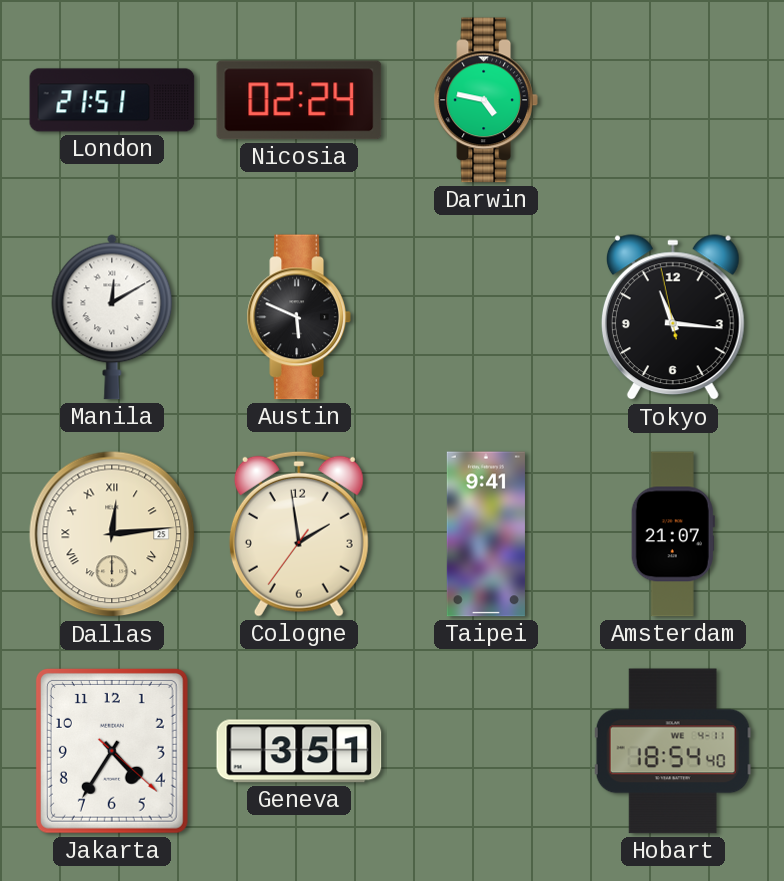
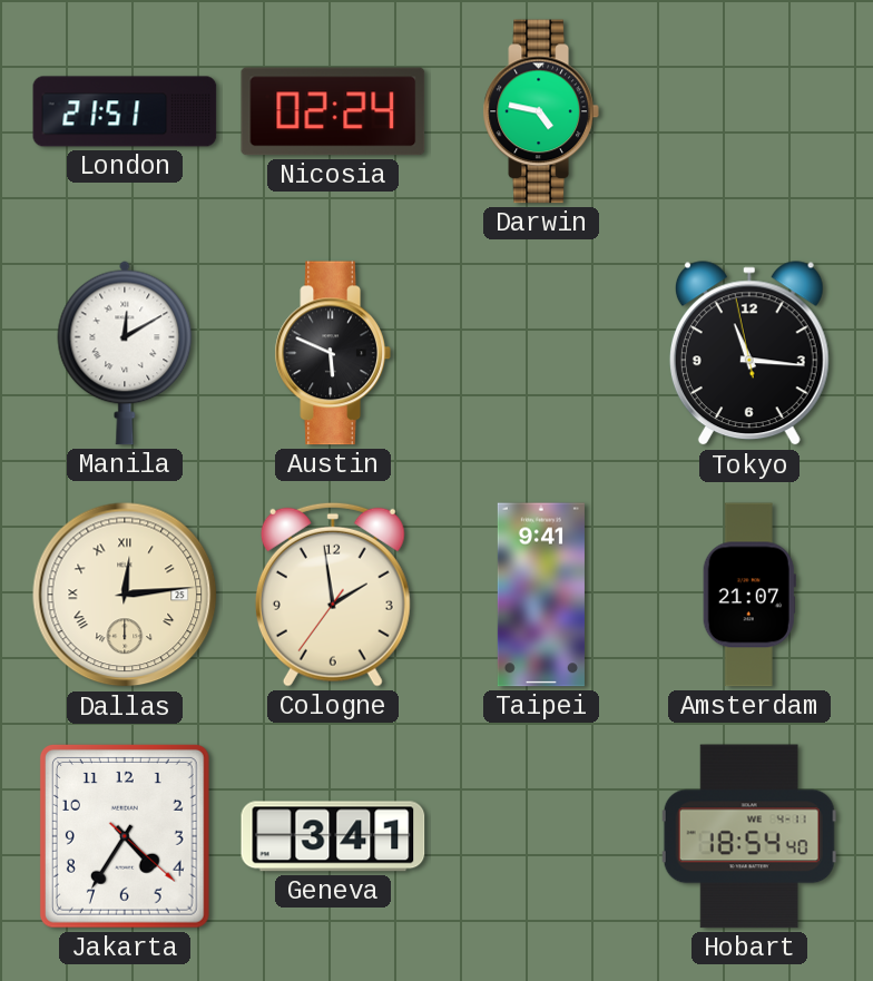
Geneva: 3:51 -> 3:41
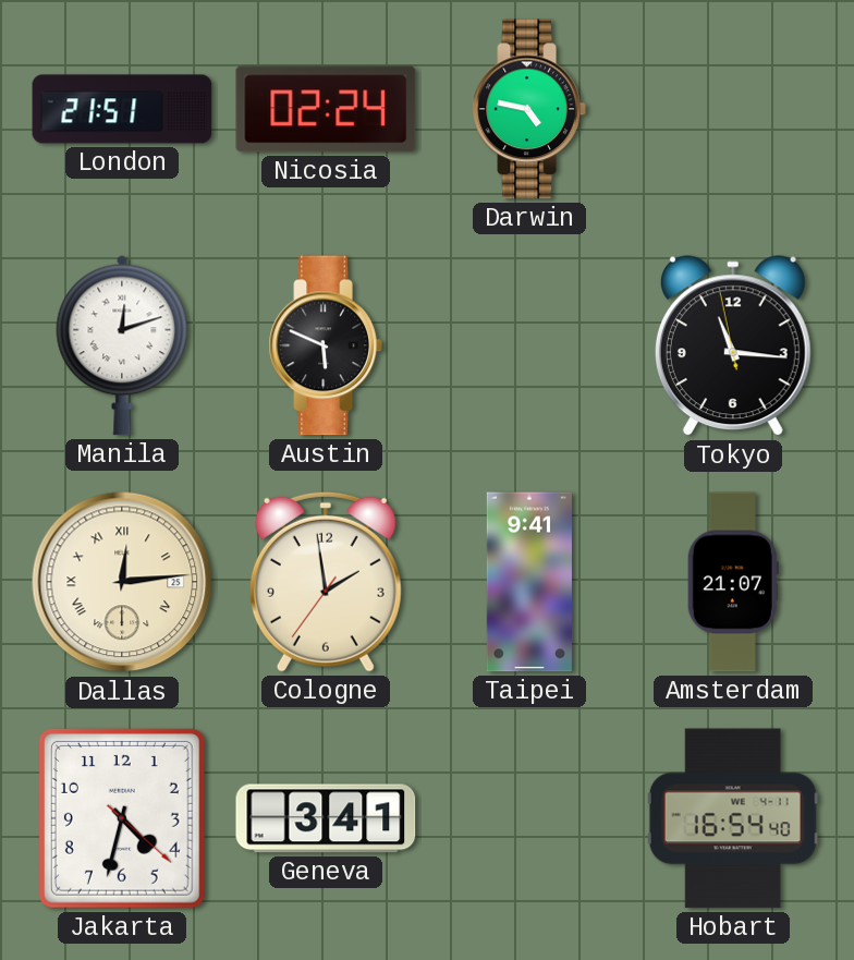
Manila: 12:10 -> 12:12
Jakarta: 4:35 -> 4:32
Hobart: 18:54 -> 16:54
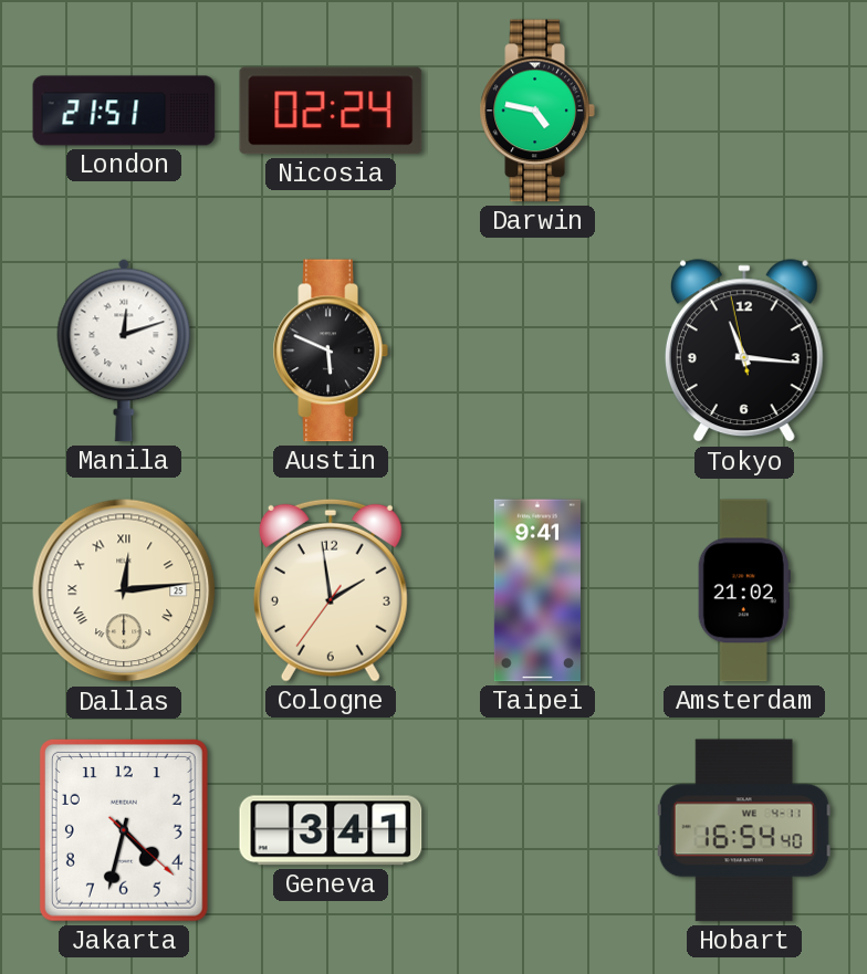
Amsterdam: 21:07 -> 21:02
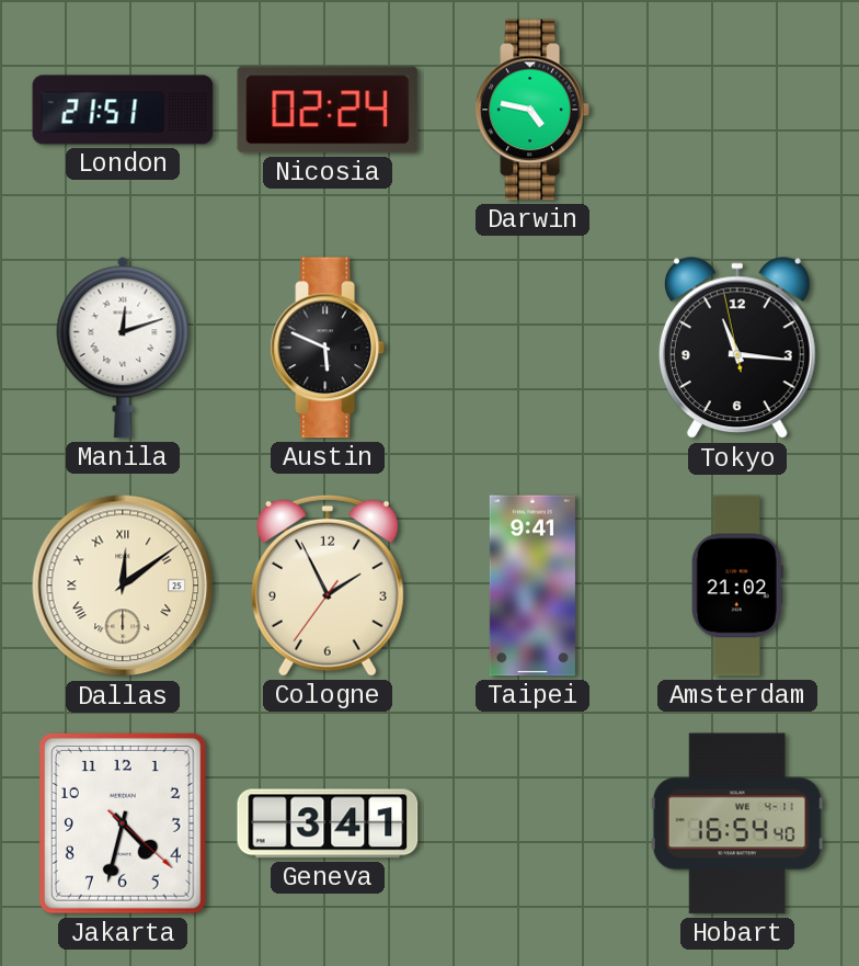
Dallas: 12:14 -> 12:09
Cologne: 1:58 -> 1:55
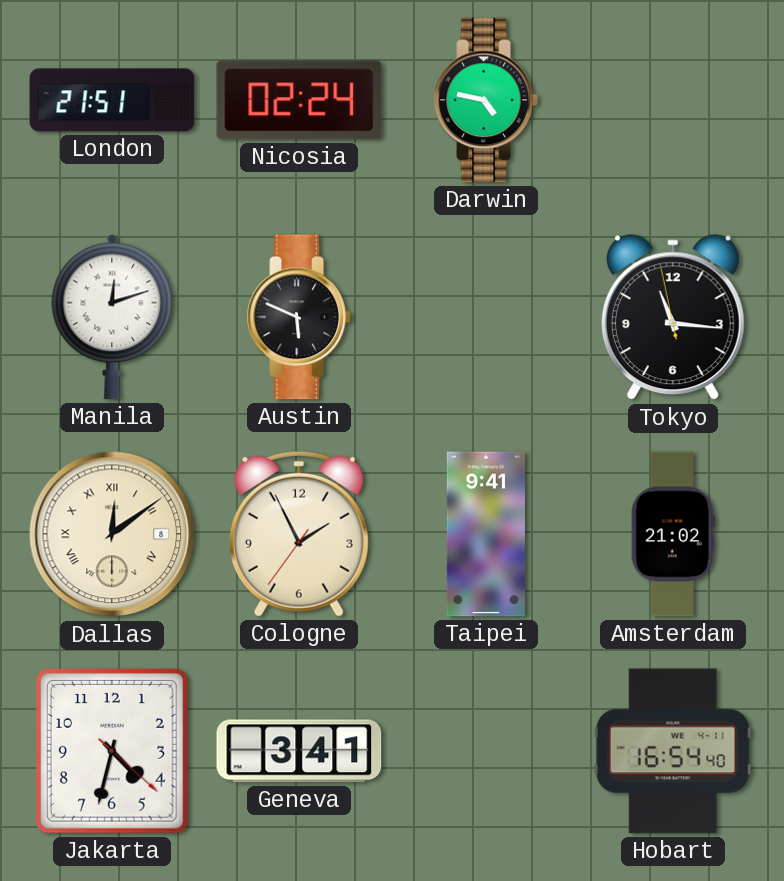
Dallas date: 25 -> 8
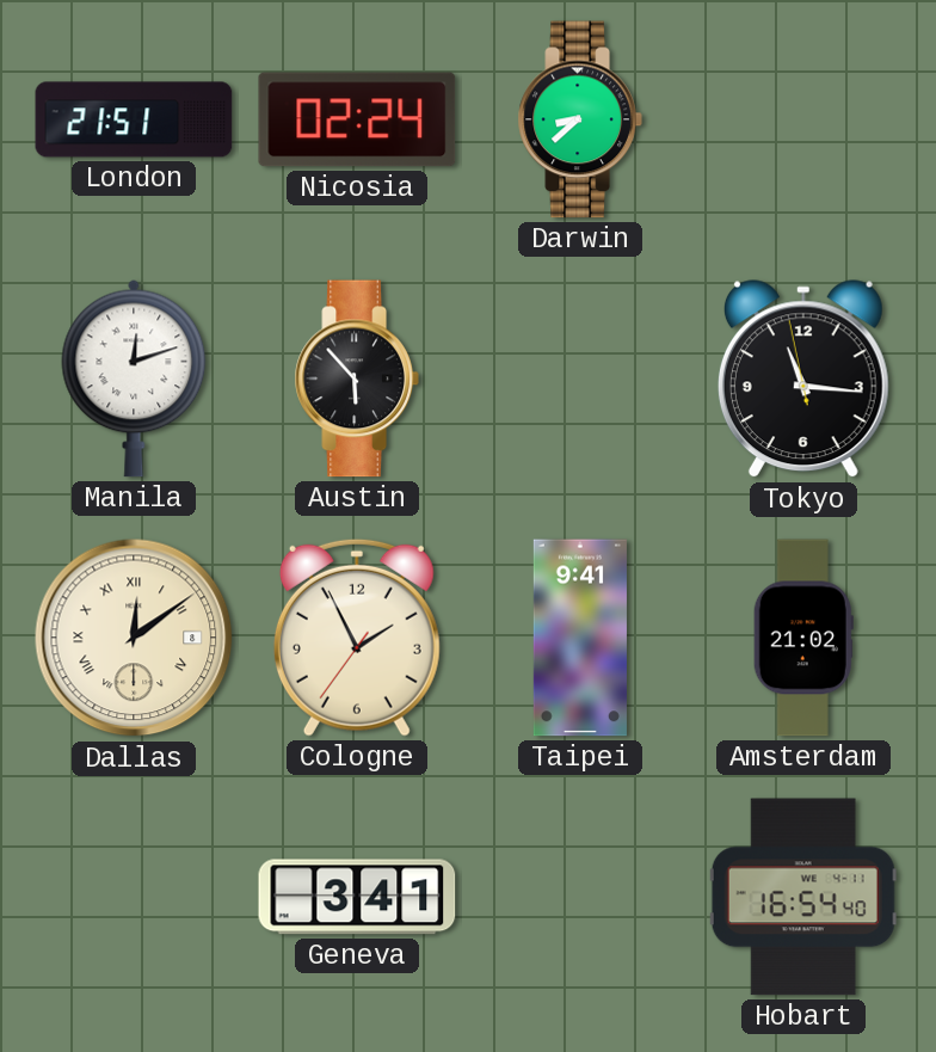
Darwin: 4:47 -> 8:38
Austin: 5:49 -> 5:53
Jakarta: 4:32 -> none
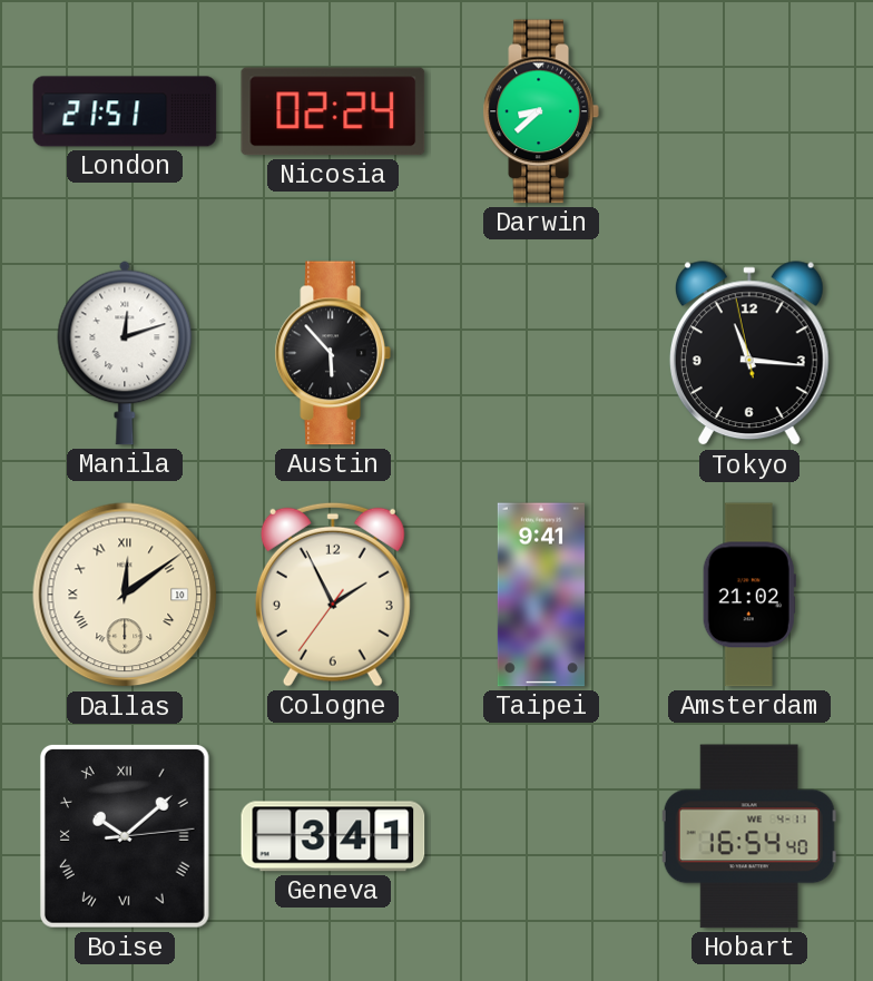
Dallas date: 8 -> 10
Boise: none -> 10:08
